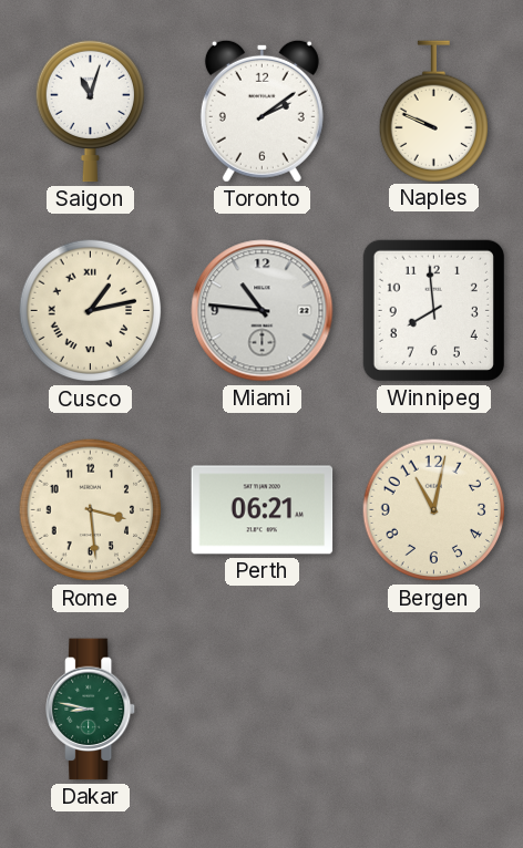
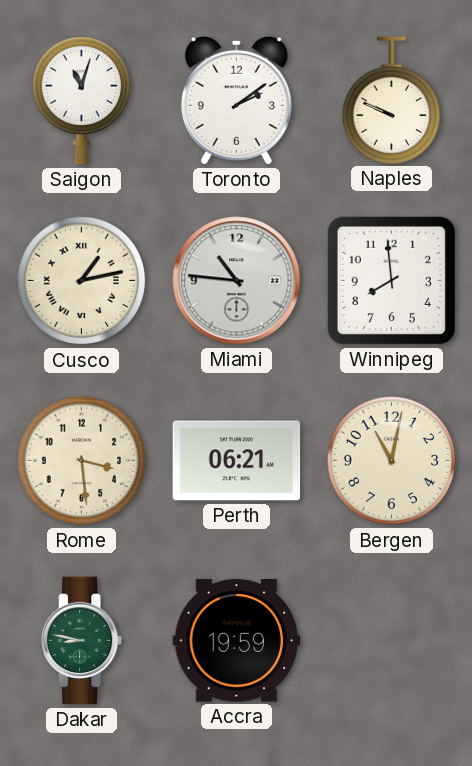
Accra: none -> 19:59
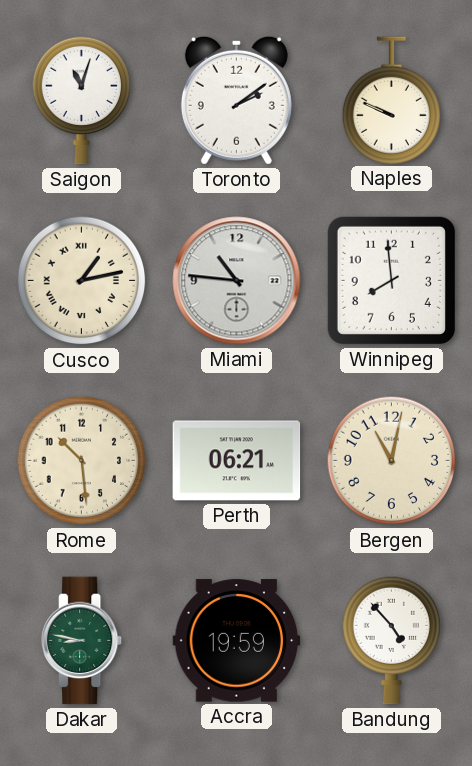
Rome: 3:29 -> 10:29
Bandung: none -> 4:53
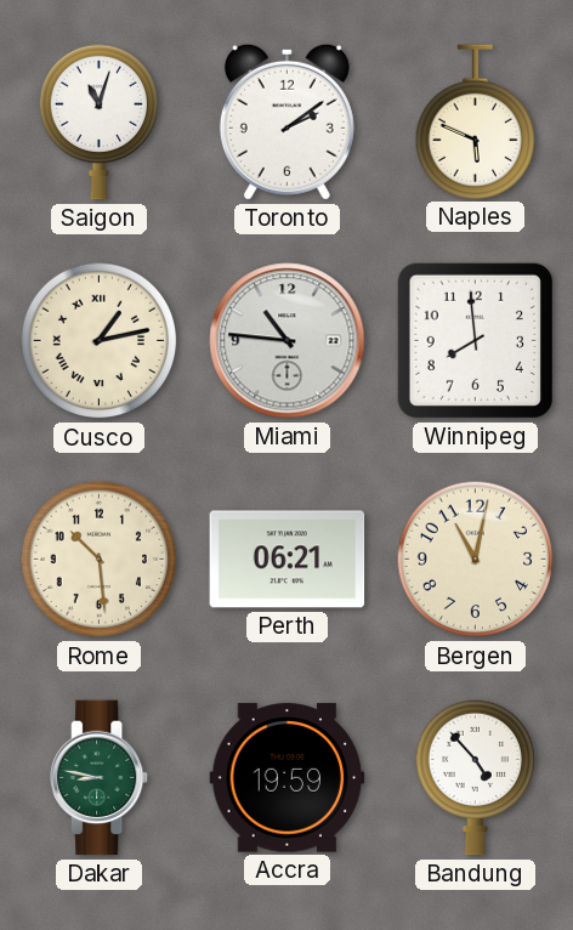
Naples: 9:49 -> 5:49
